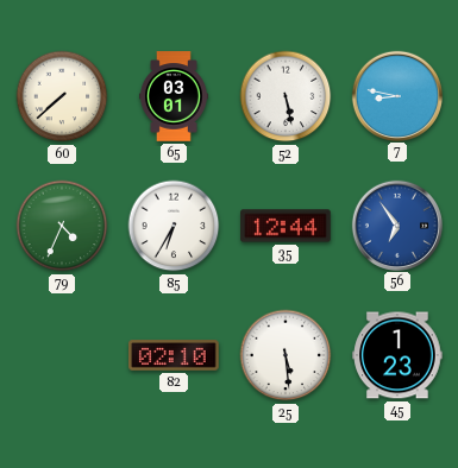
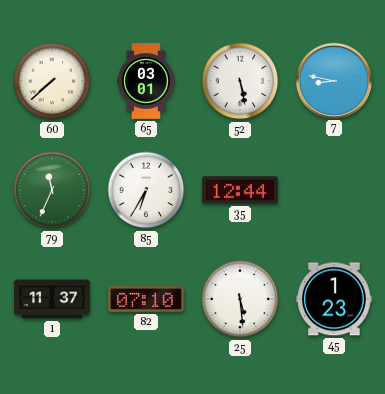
79: 4:34 -> 11:34
56: 6:54 -> none
1: none -> 11:37
82: 02:10 -> 07:10
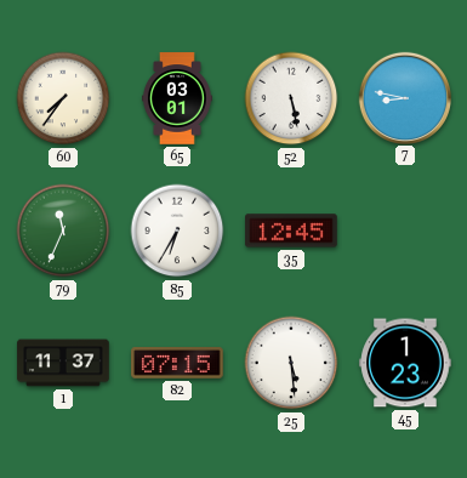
60: 7:38 -> 7:36
35: 12:44 -> 12:45
82: 07:10 -> 07:15
